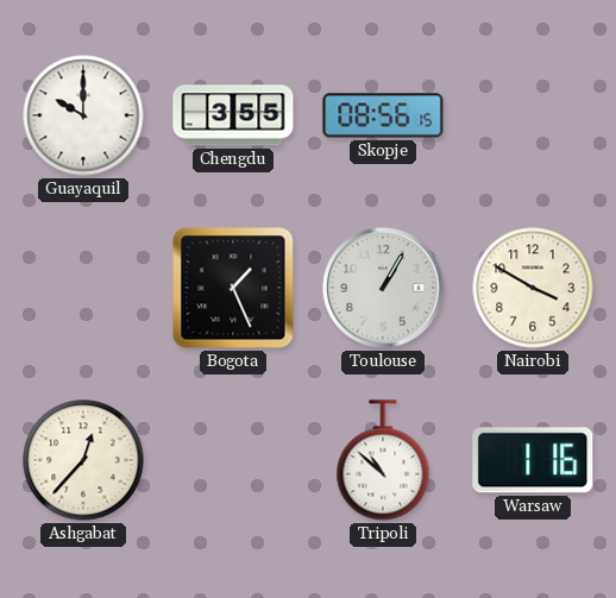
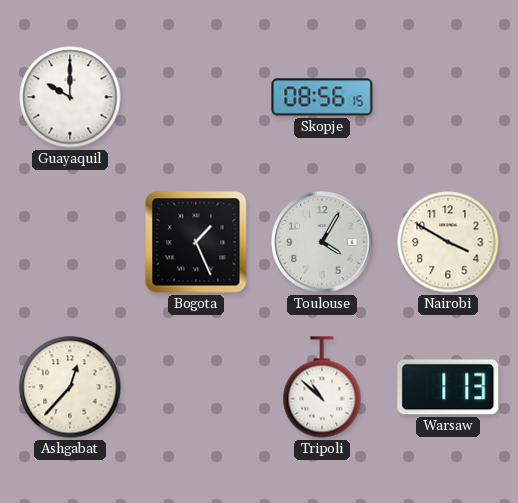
Chengdu: 3:55 -> none
Toulouse: 1:05 -> 4:05
Warsaw: 1:16 -> 1:13
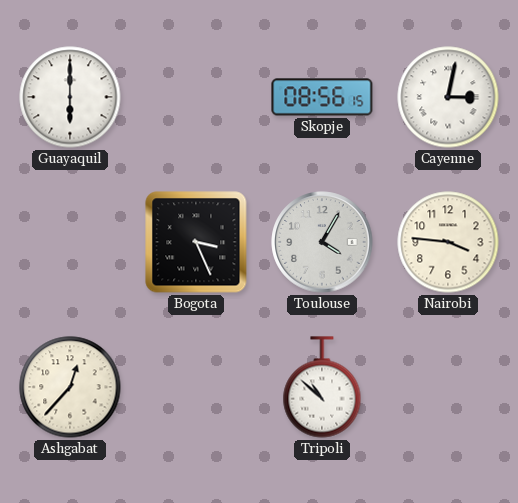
Guayaquil: 10:00 -> 6:00
Cayenne: none -> 3:02
Bogota: 1:26 -> 3:26
Nairobi: 3:50 -> 3:46
Warsaw: 1:13 -> none
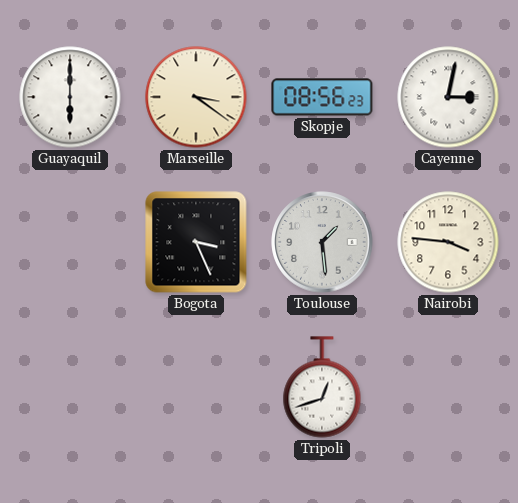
Marseille: none -> 3:21
Skopje: 08:56:15 -> 08:56:23
Toulouse: 4:05 -> 1:29
Ashgabat: 12:37 -> none
Tripoli: 10:52 -> 12:42
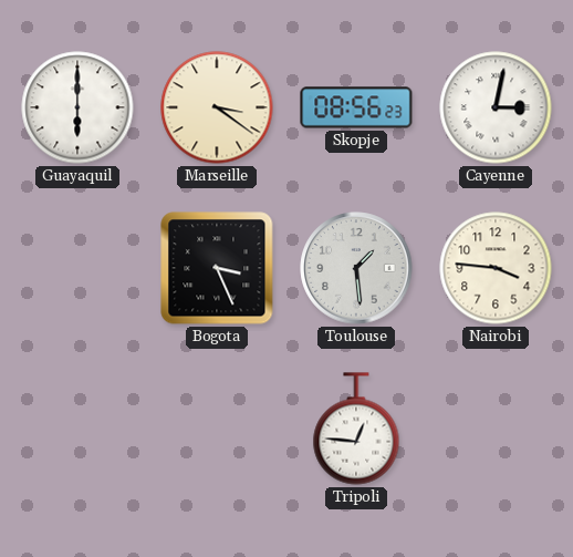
Tripoli: 12:42 -> 12:46
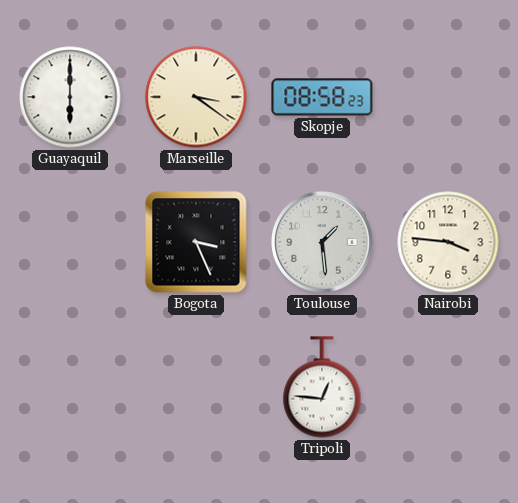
Skopje: 08:56 -> 08:58
Cayenne: 3:02 -> none
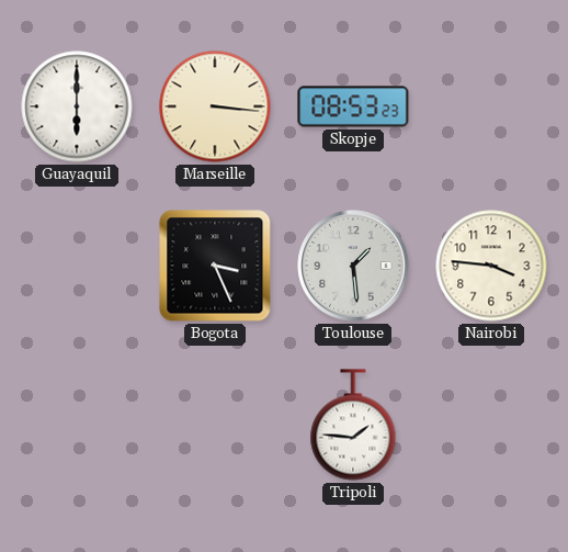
Marseille: 3:21 -> 3:16
Skopje: 08:58 -> 08:53
Tripoli: 12:46 -> 1:46
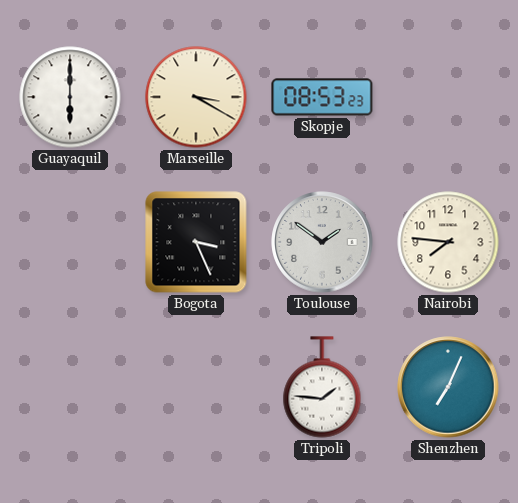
Marseille: 3:16 -> 3:20
Toulouse: 1:29 -> 1:51
Nairobi: 3:46 -> 7:46
Shenzhen: none -> 7:04
